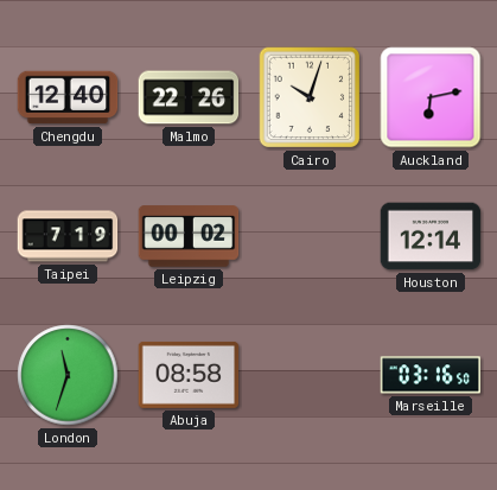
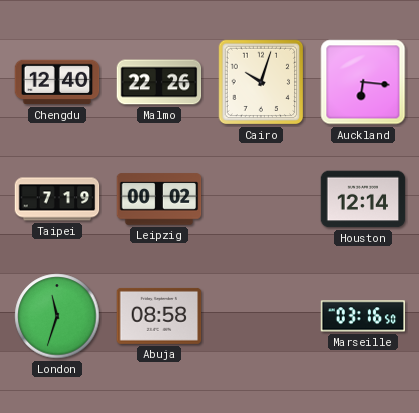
Auckland: 6:13 -> 6:16
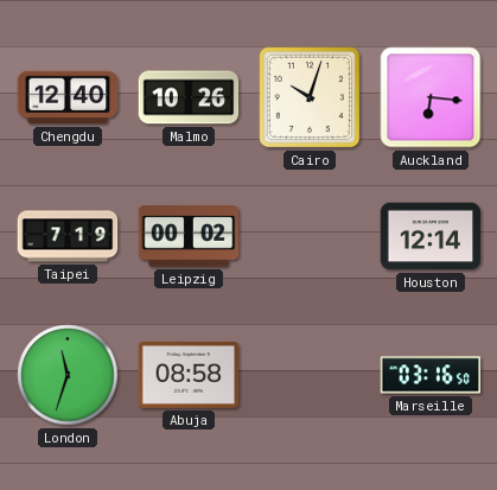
Malmo: 22:26 -> 10:26
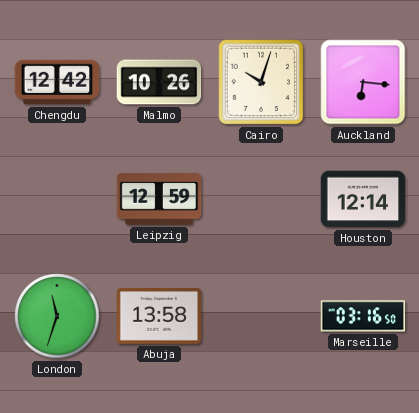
Chengdu: 12:40 -> 12:42
Taipei: 7:19 -> none
Leipzig: 00:02 -> 12:59
Abuja: 08:58 -> 13:58
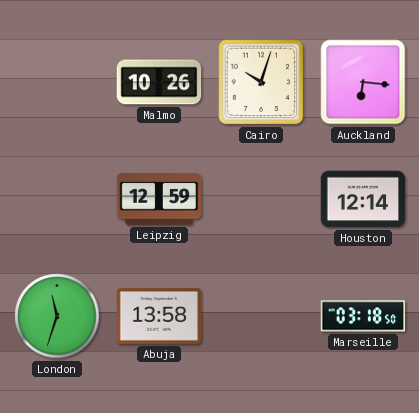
Chengdu: 12:42 -> none
Marseille: 03:16 -> 03:18
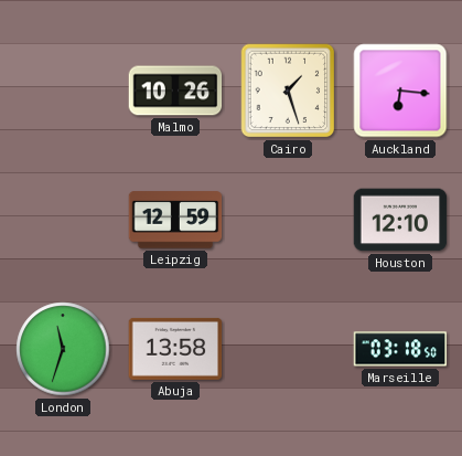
Cairo: 10:03 -> 1:27
Houston: 12:14 -> 12:10
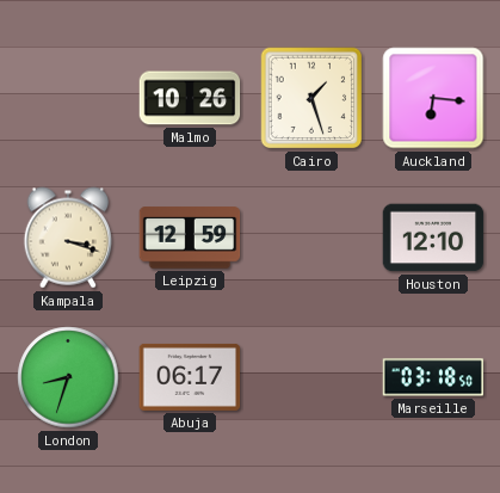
Kampala: none -> 3:18
London: 11:33 -> 8:33
Abuja: 13:58 -> 06:17
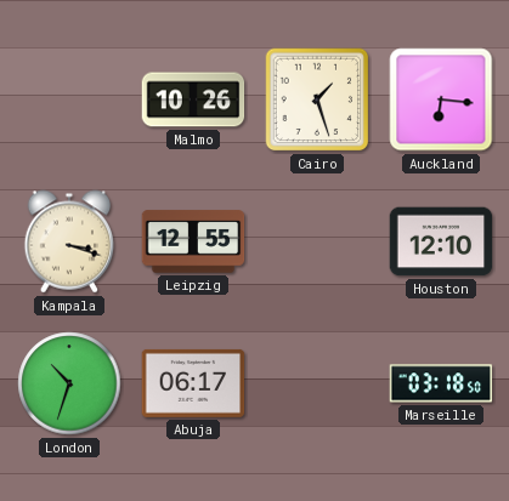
Leipzig: 12:59 -> 12:55
London: 8:33 -> 10:33
